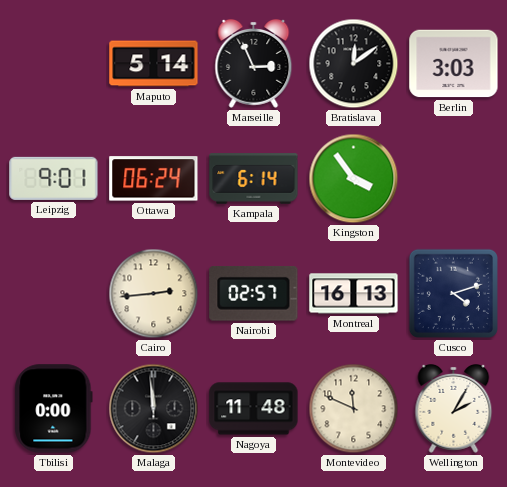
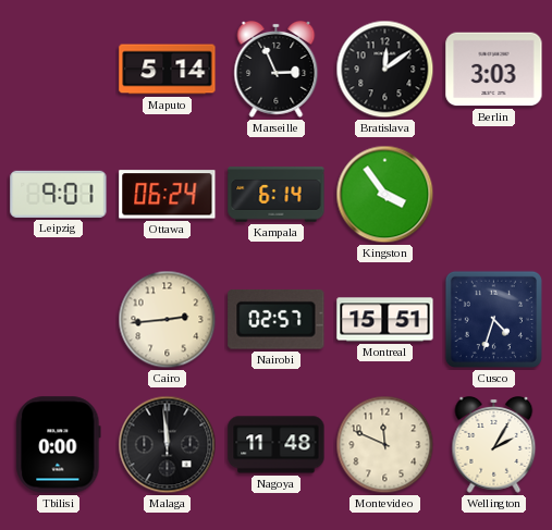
Montreal: 16:13 -> 15:51
Cusco: 4:12 -> 4:33
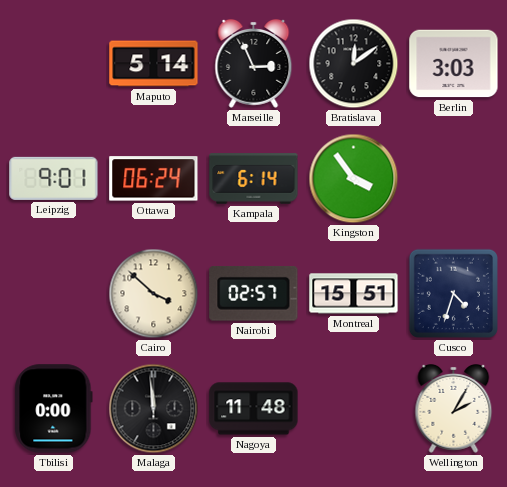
Cairo: 2:44 -> 3:52
Montevideo: 11:49 -> none
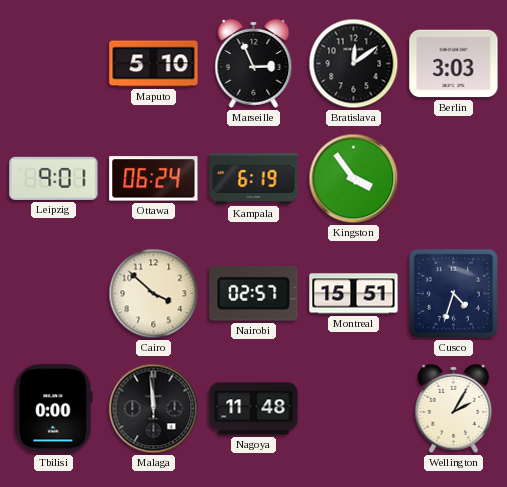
Maputo: 5:14 -> 5:10
Kampala: 6:14 -> 6:19
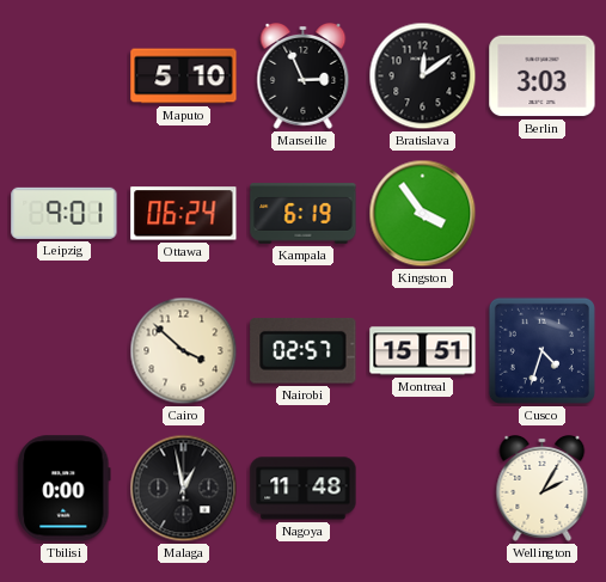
Malaga: 11:59 -> 12:58
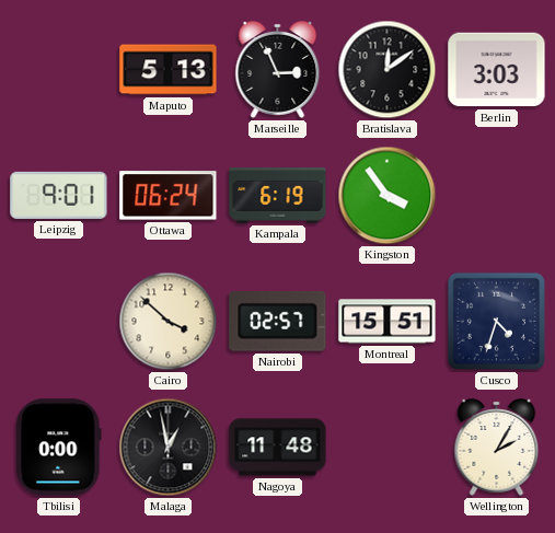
Maputo: 5:10 -> 5:13
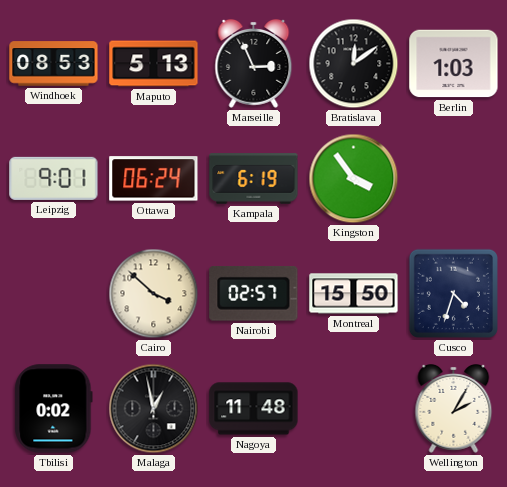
Windhoek: none -> 08:53
Berlin: 3:03 -> 1:03
Montreal: 15:51 -> 15:50
Tbilisi: 0:00 -> 0:02
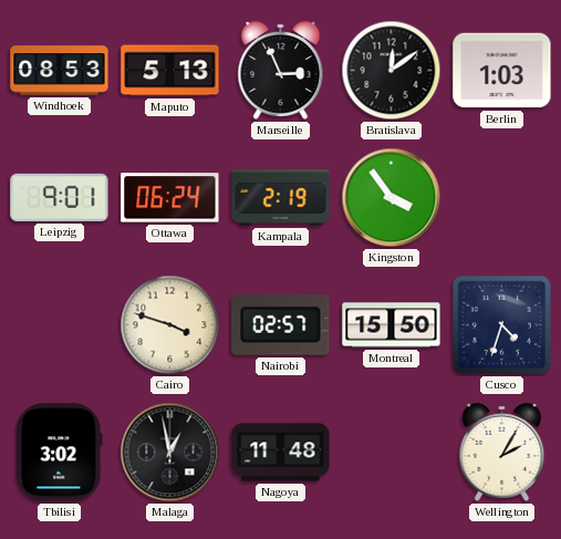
Kampala: 6:19 -> 2:19
Cairo: 3:52 -> 3:48
Tbilisi: 0:02 -> 3:02
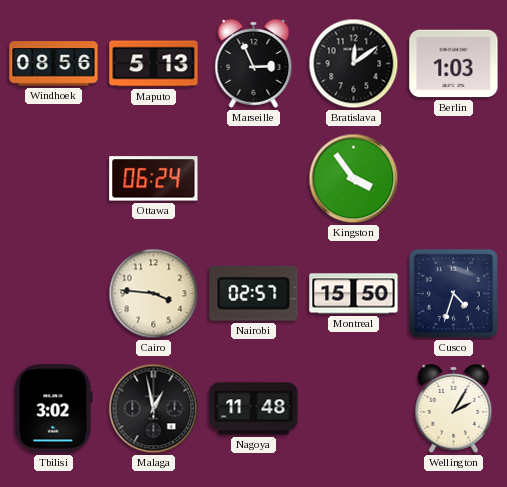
Windhoek: 08:53 -> 08:56
Leipzig: 9:01 -> none
Kampala: 2:19 -> none
Cairo: 3:48 -> 3:46
